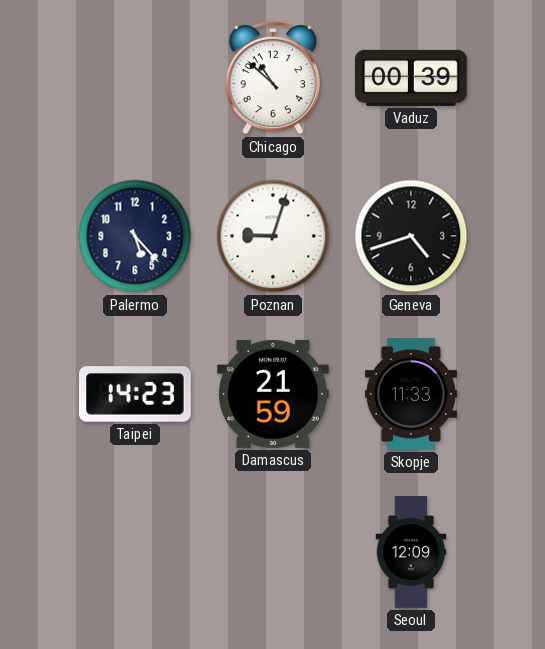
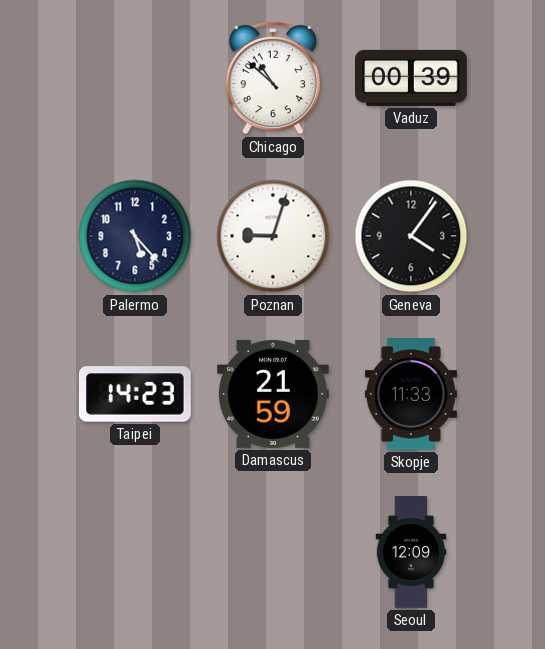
Geneva: 4:42 -> 4:06
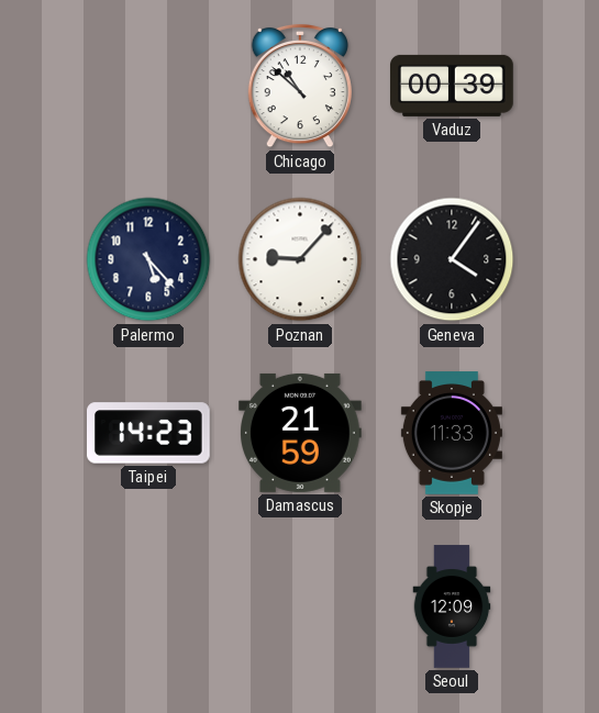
Poznan: 9:03 -> 9:07
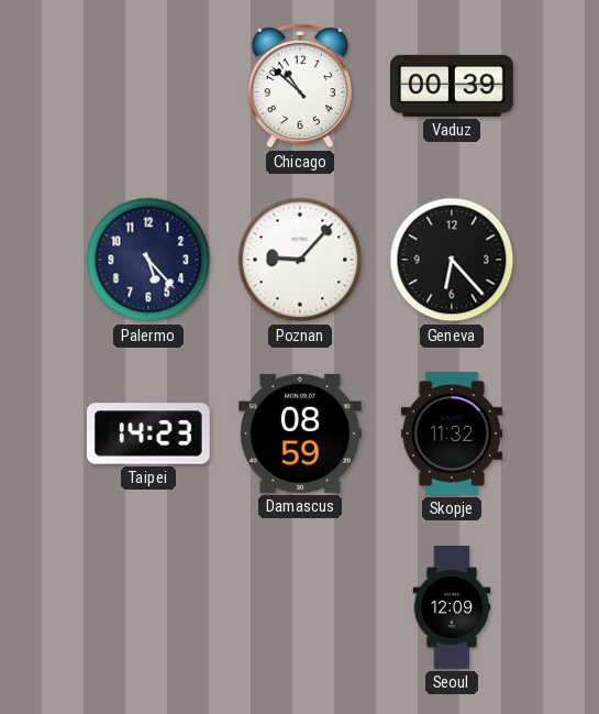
Geneva: 4:06 -> 6:23
Damascus: 21:59 -> 08:59
Skopje: 11:33 -> 11:32
